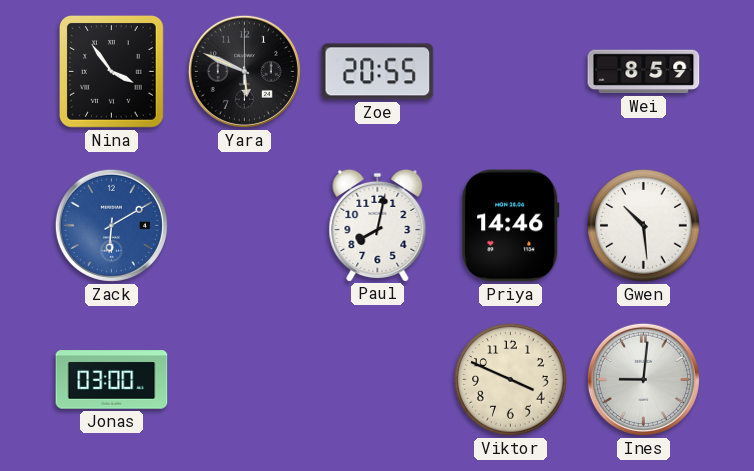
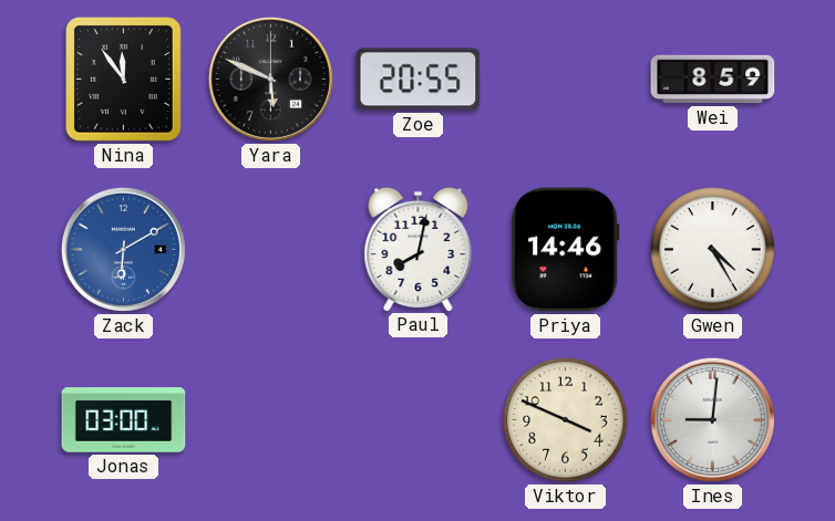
Nina: 3:54 -> 11:54
Gwen: 10:29 -> 4:25
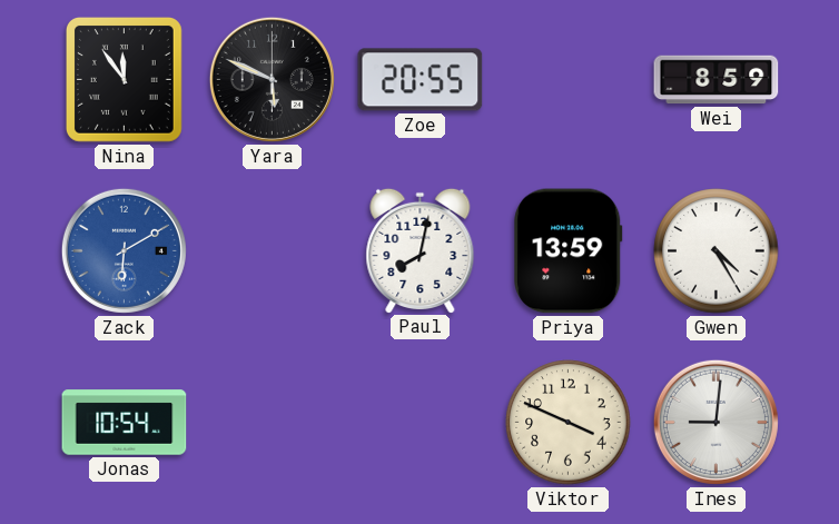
Priya: 14:46 -> 13:59
Jonas: 03:00 -> 10:54
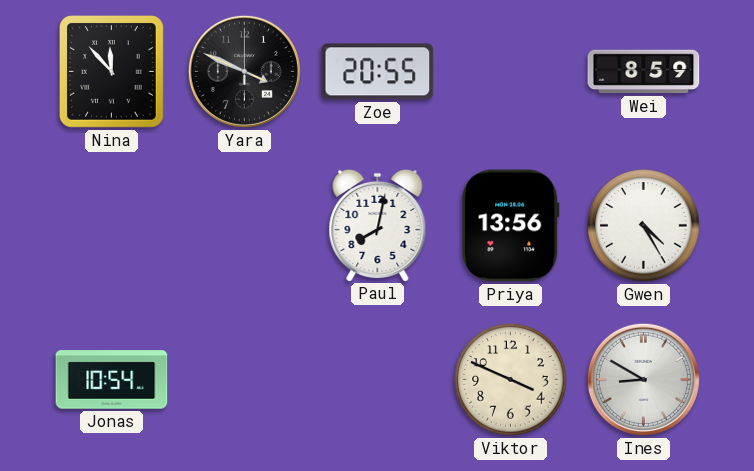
Nina: 11:54 -> 11:53
Yara: 5:49 -> 3:49
Zack: 6:10 -> none
Priya: 13:59 -> 13:56
Ines: 9:01 -> 8:50
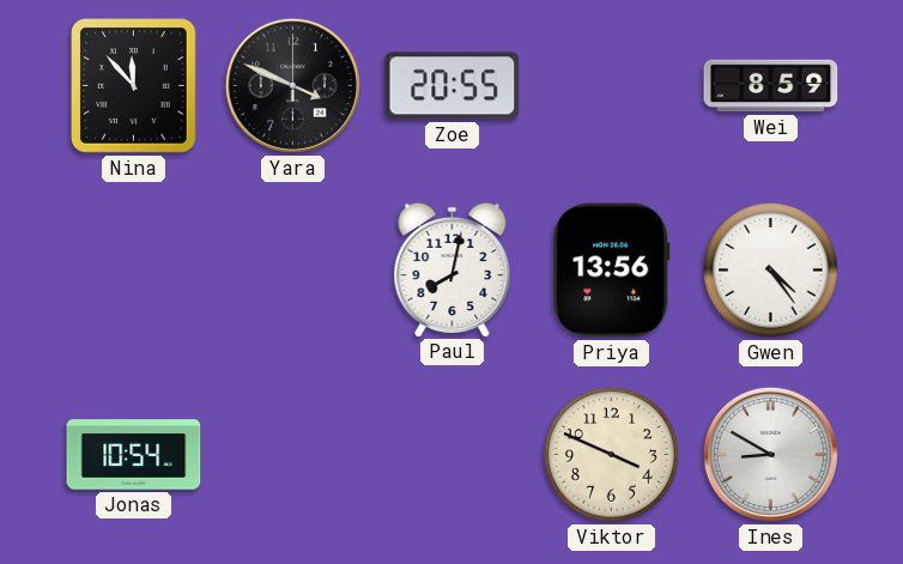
Gwen: 4:25 -> 4:24
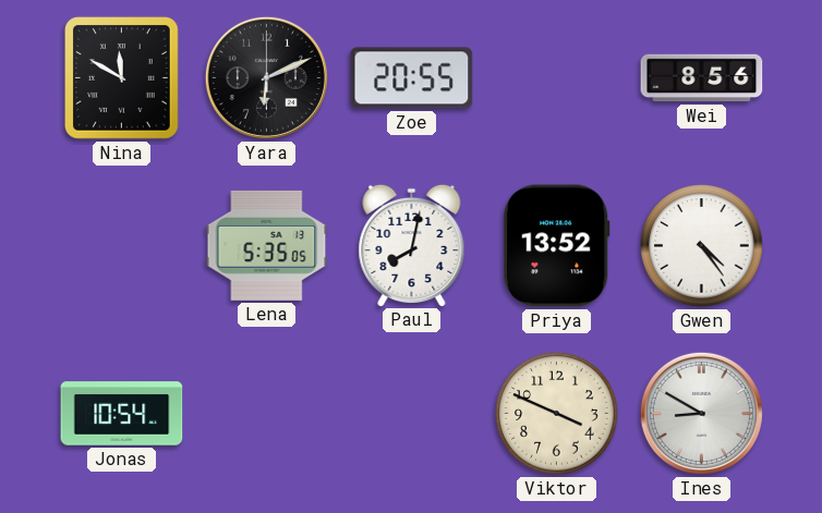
Nina: 11:53 -> 11:50
Yara: 3:49 -> 6:11
Wei: 8:59 -> 8:56
Lena: none -> 5:35
Priya: 13:56 -> 13:52
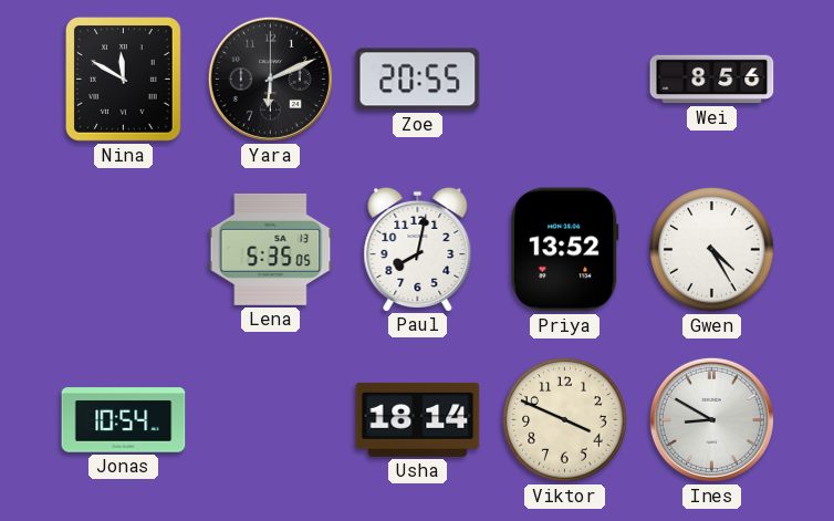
Gwen: 4:24 -> 4:25
Usha: none -> 18:14
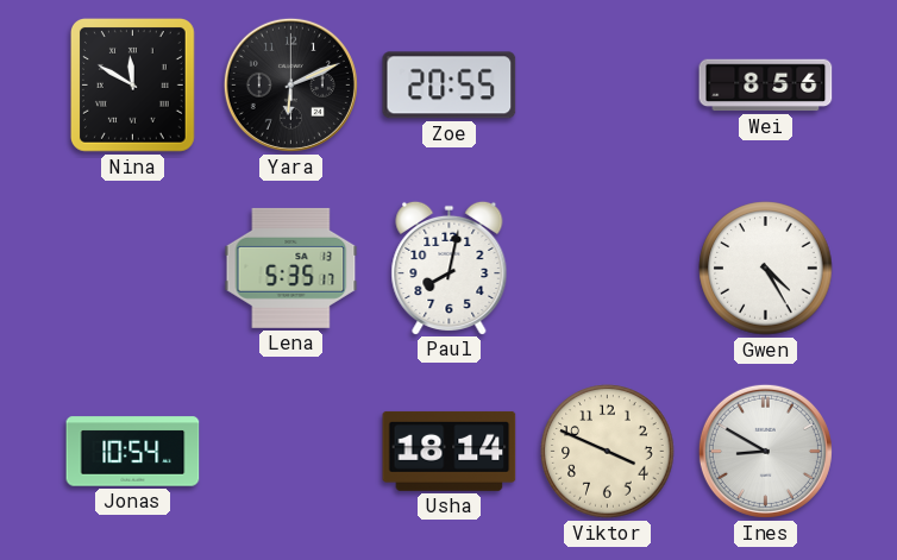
Lena: 5:35:05 -> 5:35:17
Priya: 13:52 -> none
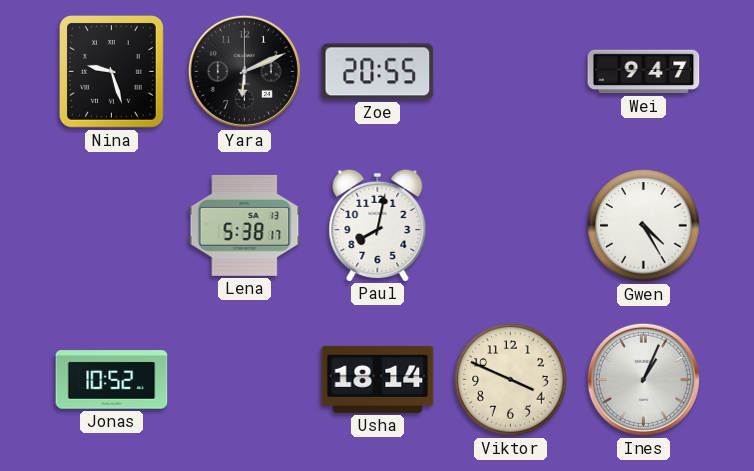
Nina: 11:50 -> 9:27
Wei: 8:56 -> 9:47
Lena: 5:35 -> 5:38
Jonas: 10:54 -> 10:52
Ines: 8:50 -> 1:04
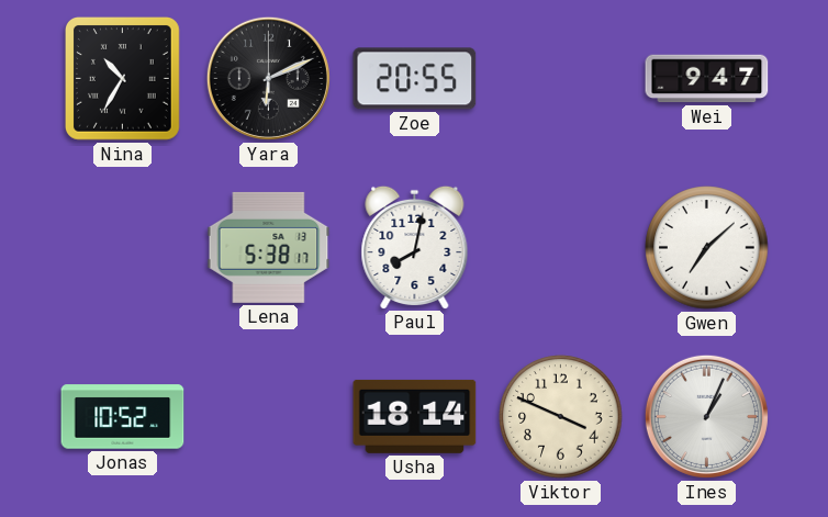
Nina: 9:27 -> 10:35
Gwen: 4:25 -> 7:08
